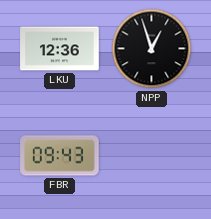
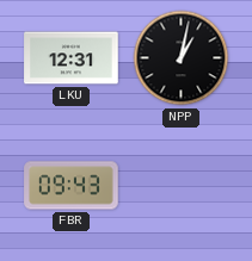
LKU: 12:36 -> 12:31
NPP: 12:57 -> 1:02
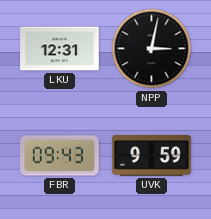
NPP: 1:02 -> 3:02
UVK: none -> 9:59
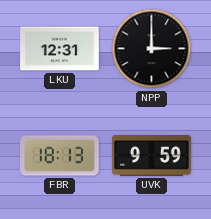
NPP: 3:02 -> 3:00
FBR: 09:43 -> 18:13
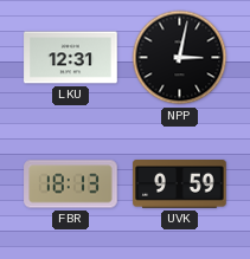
NPP: 3:00 -> 3:02
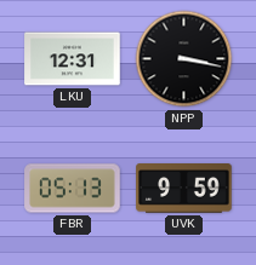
NPP: 3:02 -> 3:17
FBR: 18:13 -> 05:13
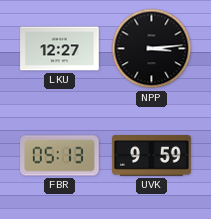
LKU: 12:31 -> 12:27
NPP: 3:17 -> 3:14
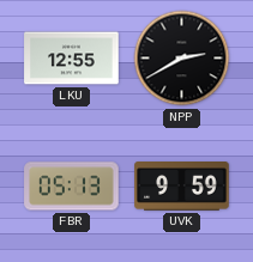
LKU: 12:27 -> 12:55
NPP: 3:14 -> 2:40
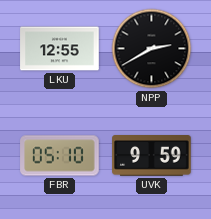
FBR: 05:13 -> 05:10
